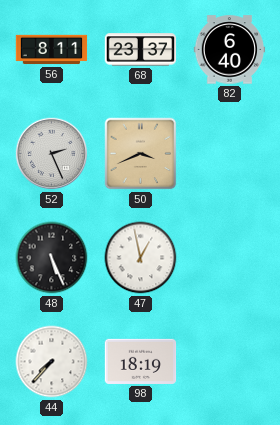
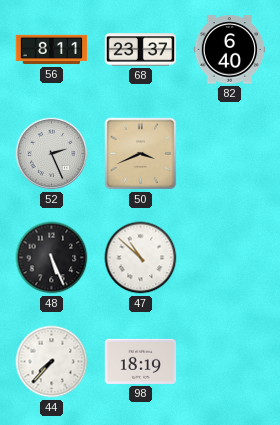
47: 12:58 -> 10:52
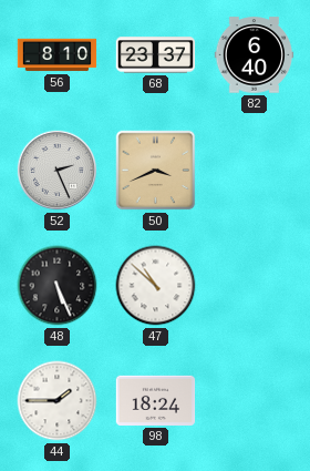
56: 8:11 -> 8:10
44: 7:37 -> 1:45
98: 18:19 -> 18:24
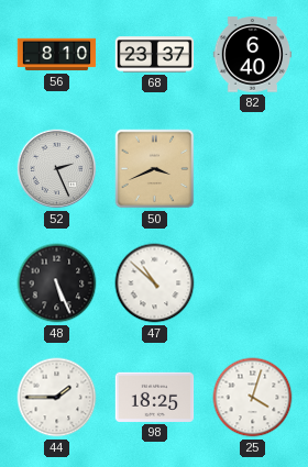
98: 18:24 -> 18:25
25: none -> 4:03
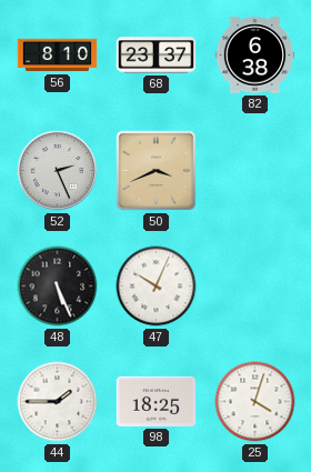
82: 6:40 -> 6:38
47: 10:52 -> 10:04
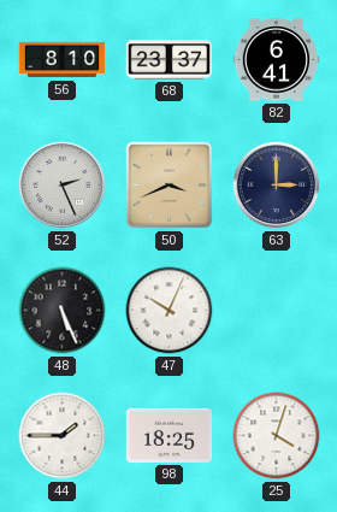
82: 6:38 -> 6:41
63: none -> 3:00
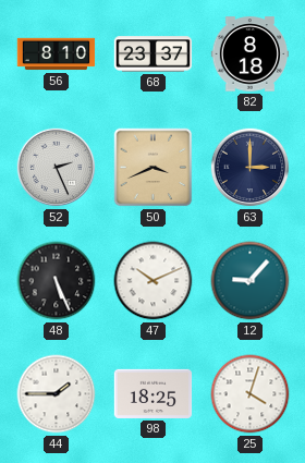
82: 6:41 -> 8:18
47: 10:04 -> 10:11
12: none -> 9:07
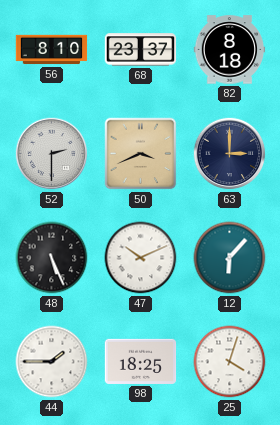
52: 2:26 -> 2:30
12: 9:07 -> 6:07
